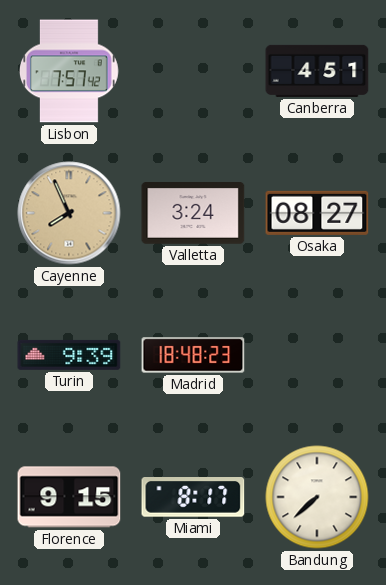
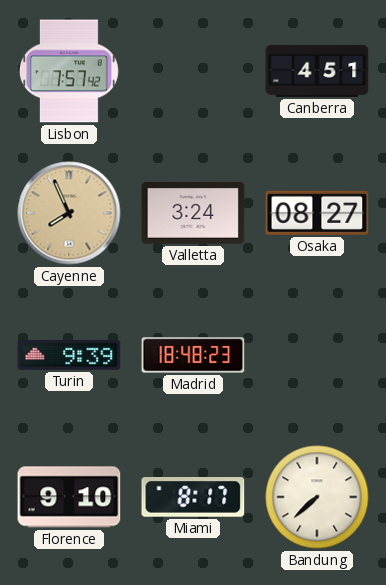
Florence: 9:15 -> 9:10
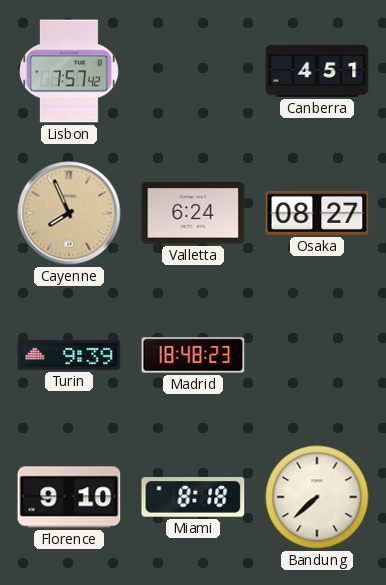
Valletta: 3:24 -> 6:24
Miami: 8:17 -> 8:18
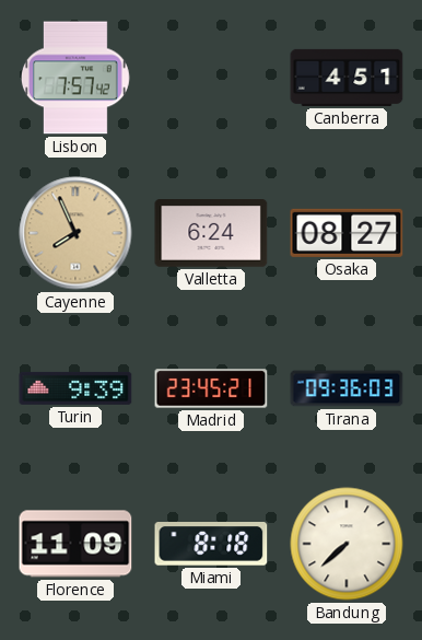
Madrid: 18:48 -> 23:45
Tirana: none -> 09:36
Florence: 9:10 -> 11:09
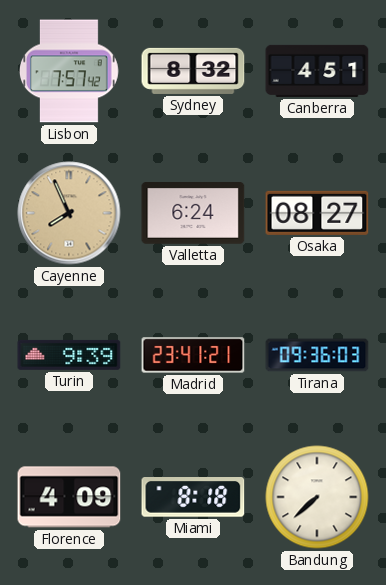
Sydney: none -> 8:32
Madrid: 23:45 -> 23:41
Florence: 11:09 -> 4:09
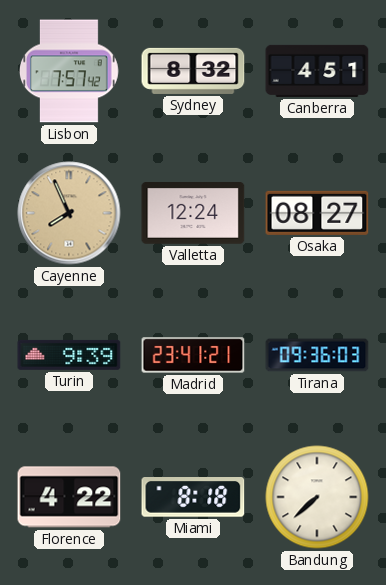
Valletta: 6:24 -> 12:24
Florence: 4:09 -> 4:22
